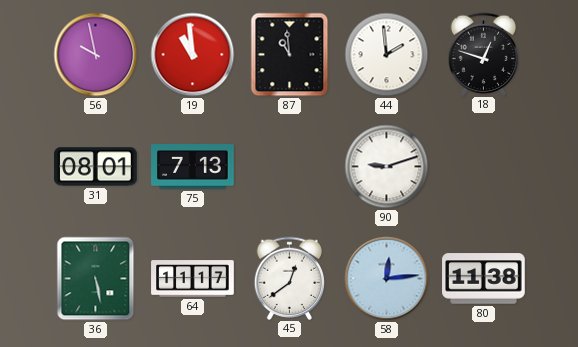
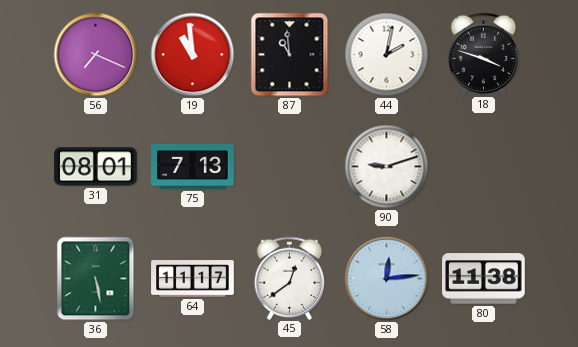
56: 9:58 -> 7:19
44: 1:59 -> 2:02
18: 12:48 -> 3:48
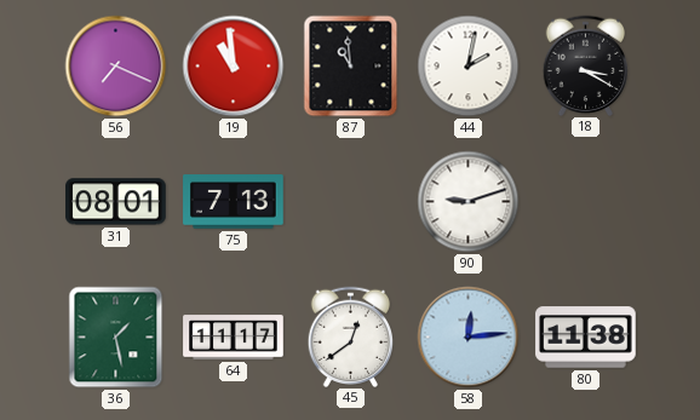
18: 3:48 -> 3:20
36: 5:28 -> 1:28
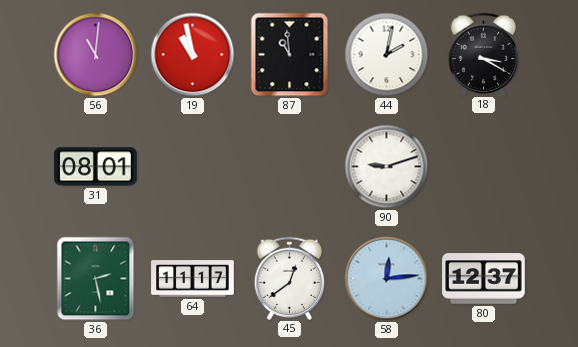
56: 7:19 -> 11:01
19: 10:59 -> 10:58
75: 7:13 -> none
36: 1:28 -> 2:28
80: 11:38 -> 12:37
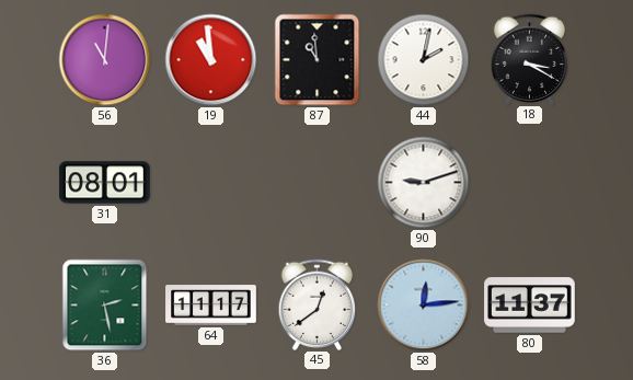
19: 10:58 -> 10:59
80: 12:37 -> 11:37
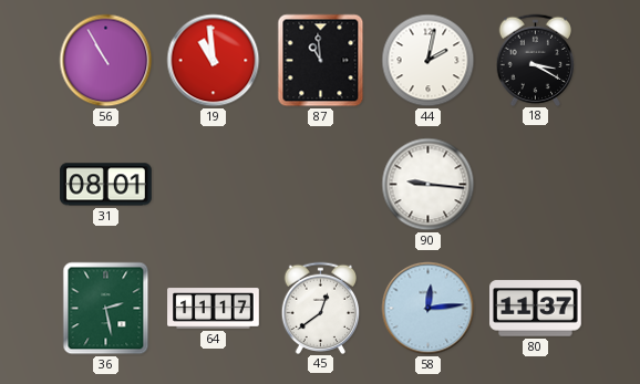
56: 11:01 -> 10:55
90: 9:12 -> 9:16
